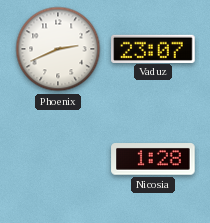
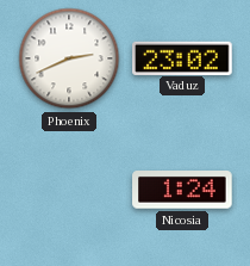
Vaduz: 23:07 -> 23:02
Nicosia: 1:28 -> 1:24
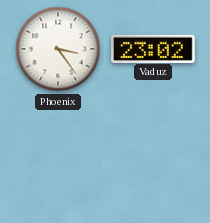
Phoenix: 2:41 -> 3:24
Nicosia: 1:24 -> none
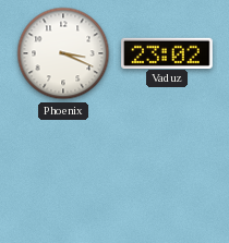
Phoenix: 3:24 -> 3:19
